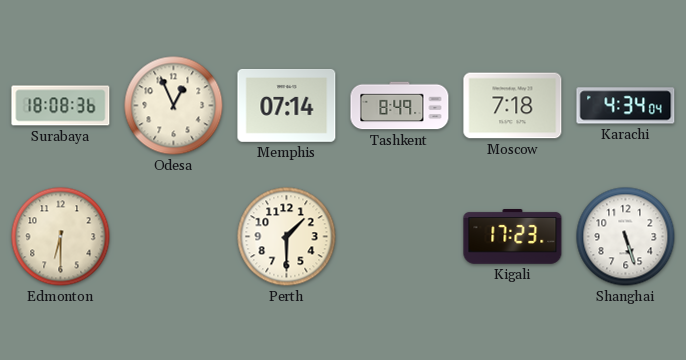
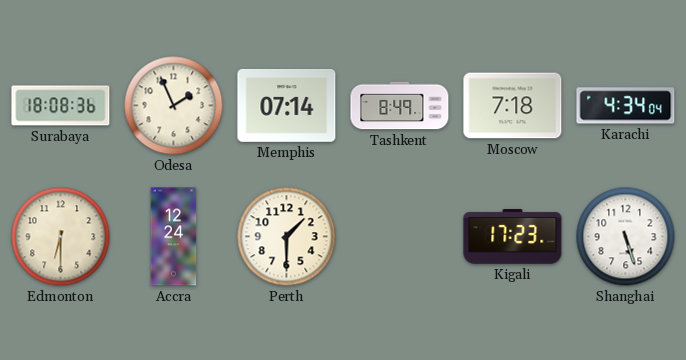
Odesa: 12:56 -> 1:56
Accra: none -> 12:24
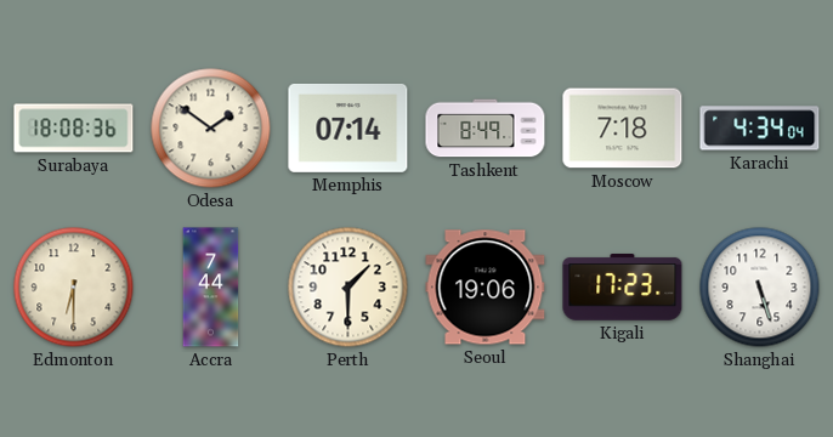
Odesa: 1:56 -> 1:51
Accra: 12:24 -> 7:44
Seoul: none -> 19:06
